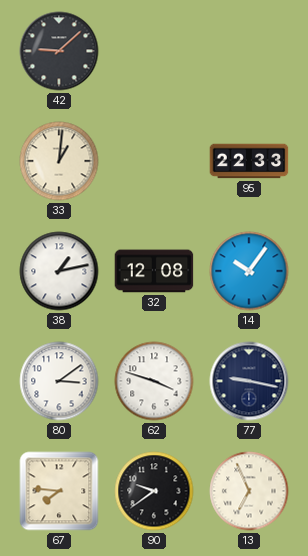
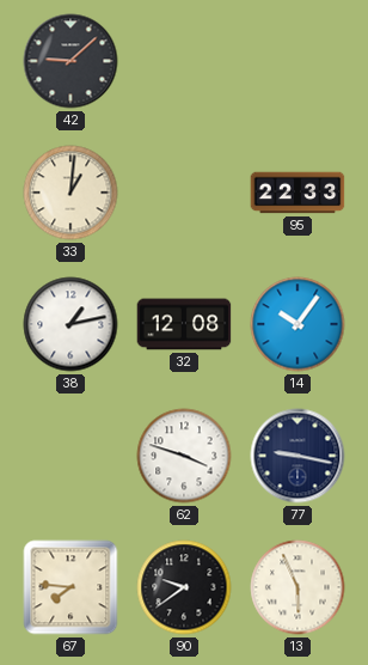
80: 3:09 -> none
13: 6:56 -> 5:56
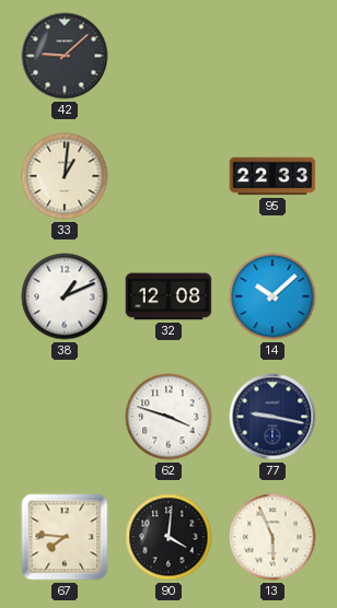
38: 1:13 -> 1:11
14: 10:06 -> 10:08
90: 9:39 -> 4:01
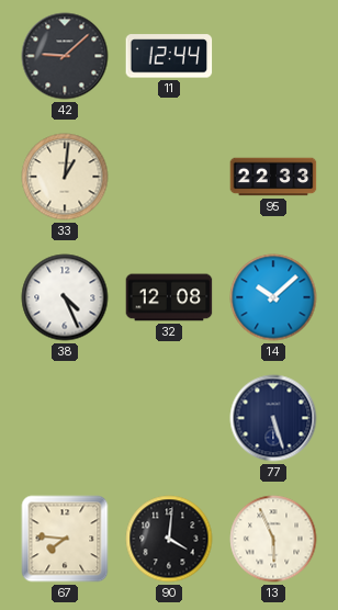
11: none -> 12:44
38: 1:11 -> 4:26
62: 3:48 -> none
77: 9:17 -> 5:27
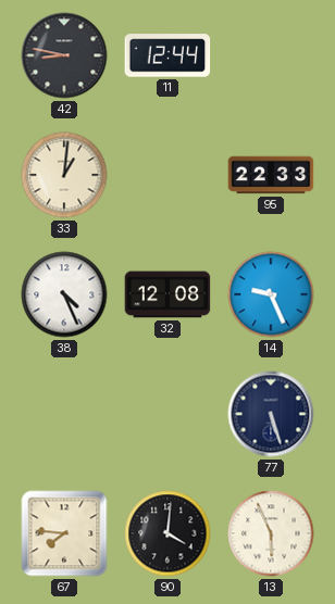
42: 9:08 -> 8:47
14: 10:08 -> 9:26
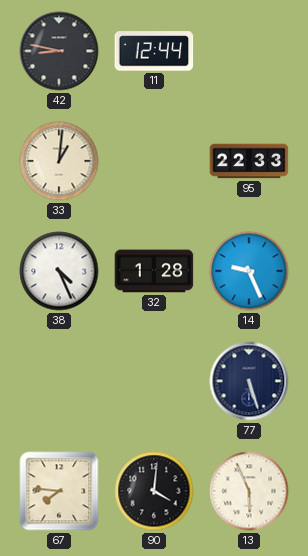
32: 12:08 -> 1:28
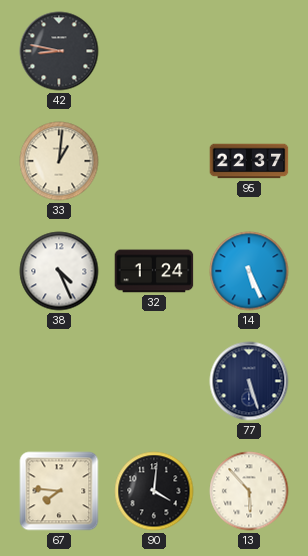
11: 12:44 -> none
95: 22:33 -> 22:37
32: 1:28 -> 1:24
14: 9:26 -> 5:26
13: 5:56 -> 5:53
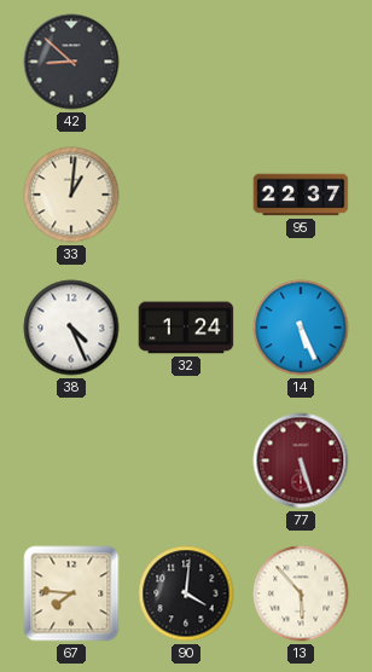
42: 8:47 -> 8:52
77 dial: navy -> burgundy
